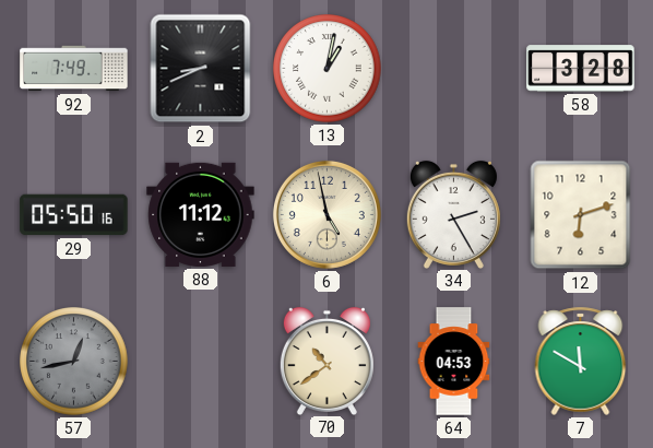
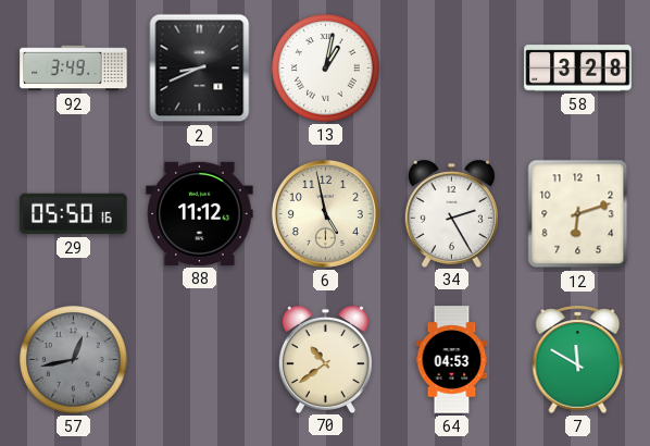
92: 7:49 -> 3:49
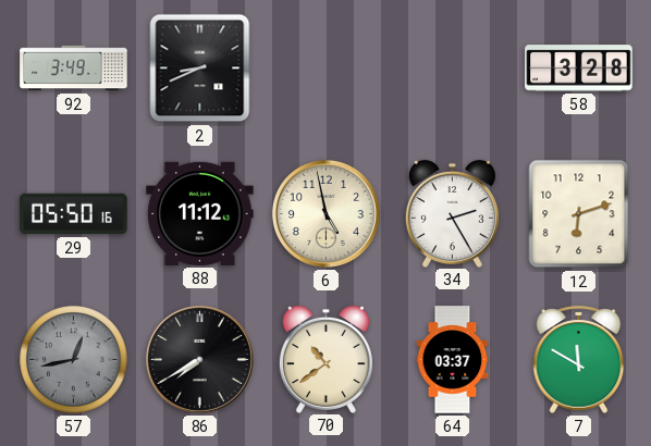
13: 1:02 -> none
86: none -> 7:40
64: 04:53 -> 03:37
